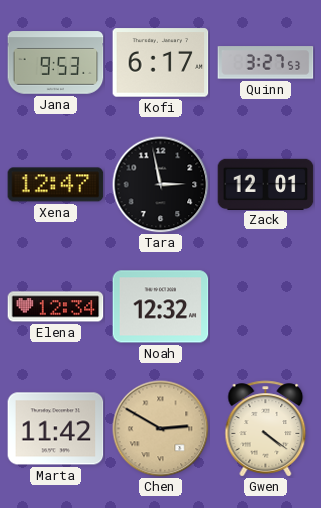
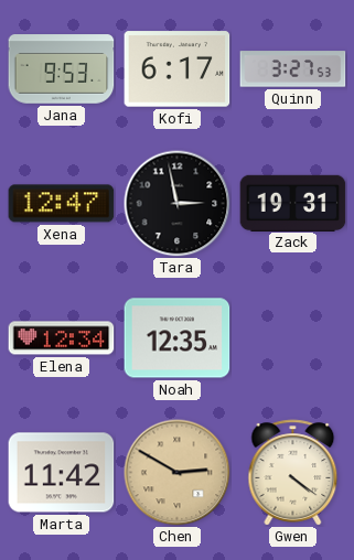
Zack: 12:01 -> 19:31
Noah: 12:32 -> 12:35
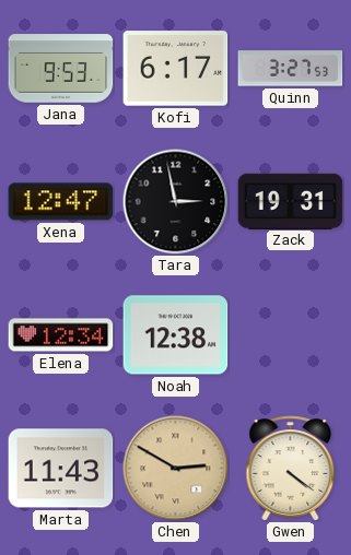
Noah: 12:35 -> 12:38
Marta: 11:42 -> 11:43
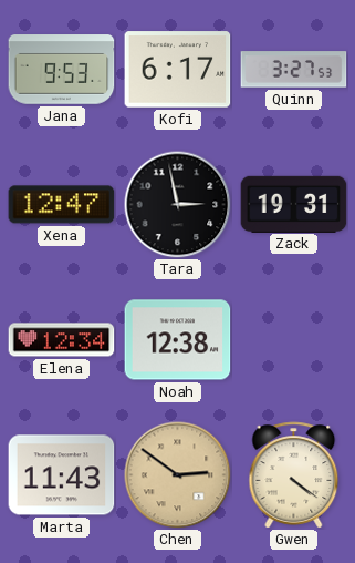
Chen: 2:50 -> 2:51
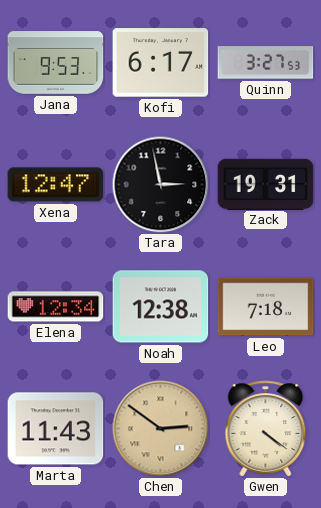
Leo: none -> 7:18
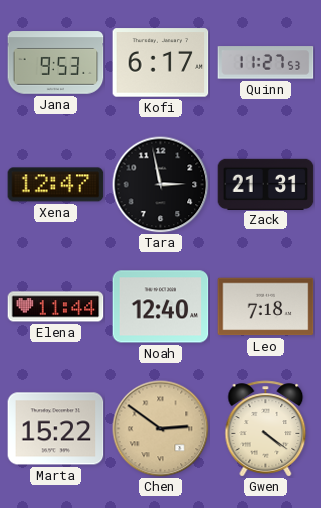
Quinn: 3:27 -> 11:27
Zack: 19:31 -> 21:31
Elena: 12:34 -> 11:44
Noah: 12:38 -> 12:40
Marta: 11:43 -> 15:22
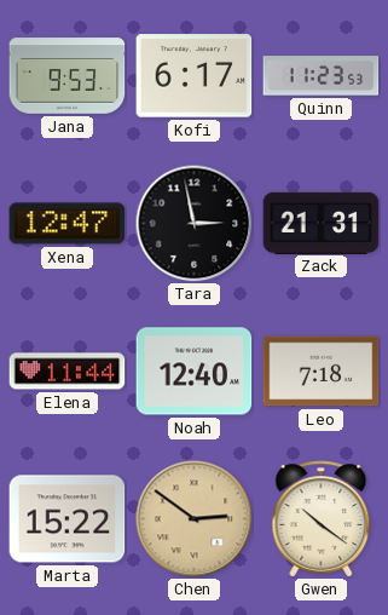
Quinn: 11:27 -> 11:23
Gwen: 4:21 -> 10:21
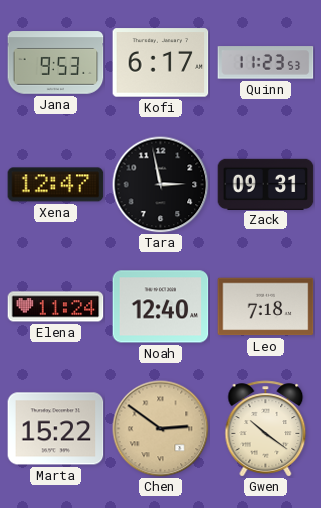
Zack: 21:31 -> 09:31
Elena: 11:44 -> 11:24
